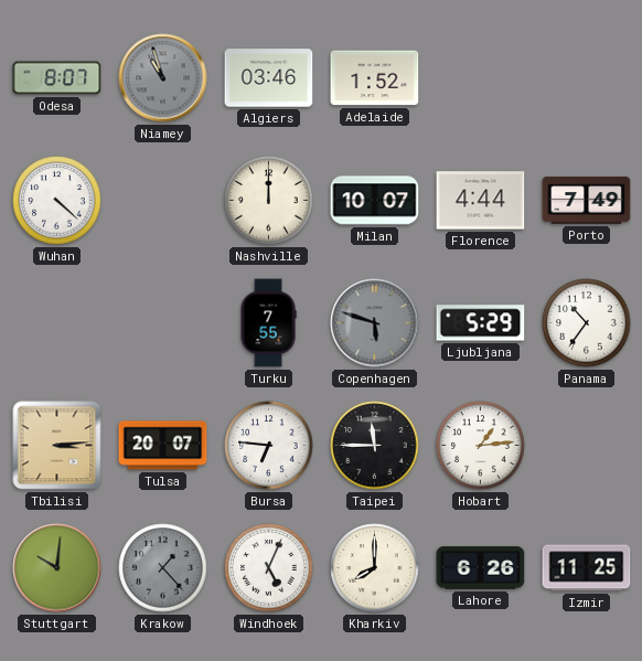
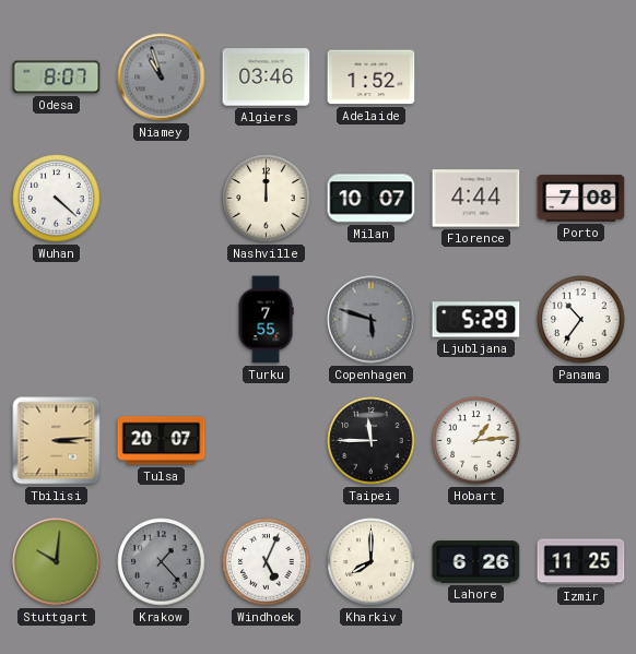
Porto: 7:49 -> 7:08
Bursa: 6:46 -> none
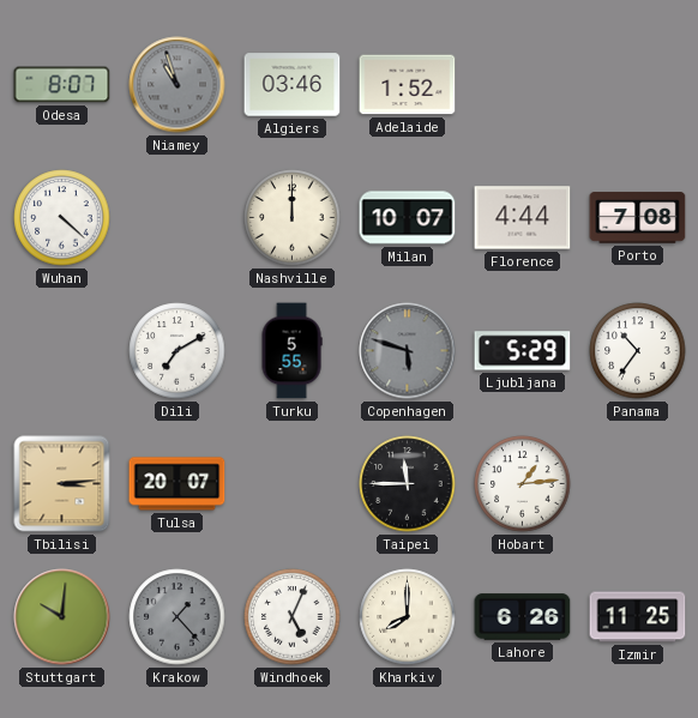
Dili: none -> 7:10
Turku: 7:55 -> 5:55
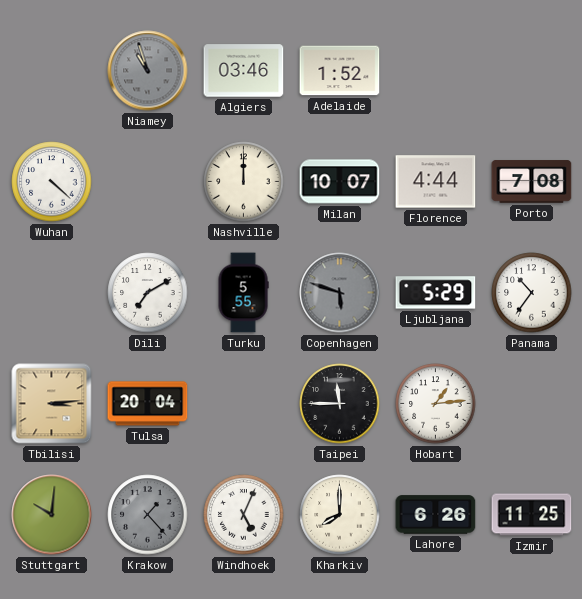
Odesa: 8:07 -> none
Tulsa: 20:07 -> 20:04
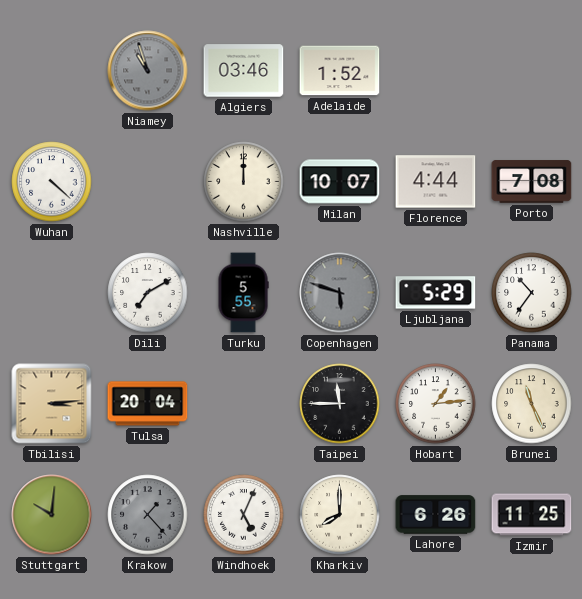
Brunei: none -> 11:26
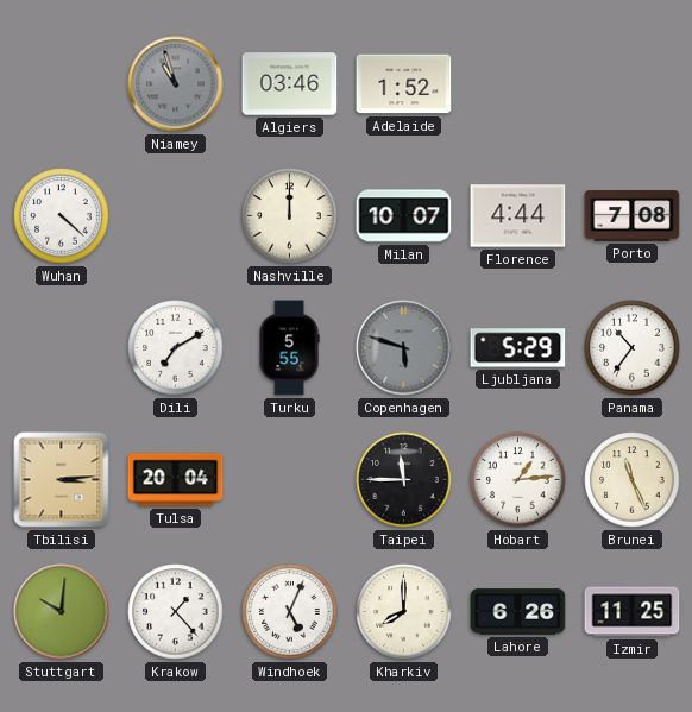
Krakow dial: grey -> white
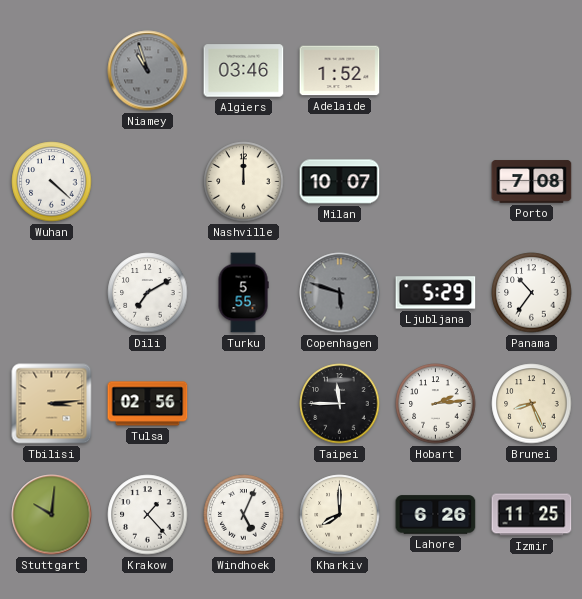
Florence: 4:44 -> none
Tulsa: 20:04 -> 02:56
Hobart: 1:14 -> 2:14
Brunei: 11:26 -> 8:26
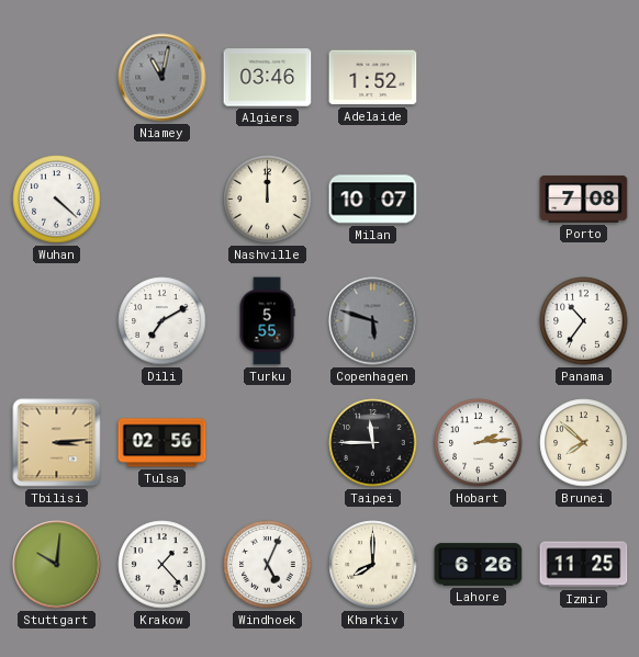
Niamey: 10:57 -> 11:02
Ljubljana: 5:29 -> none
Brunei: 8:26 -> 7:52
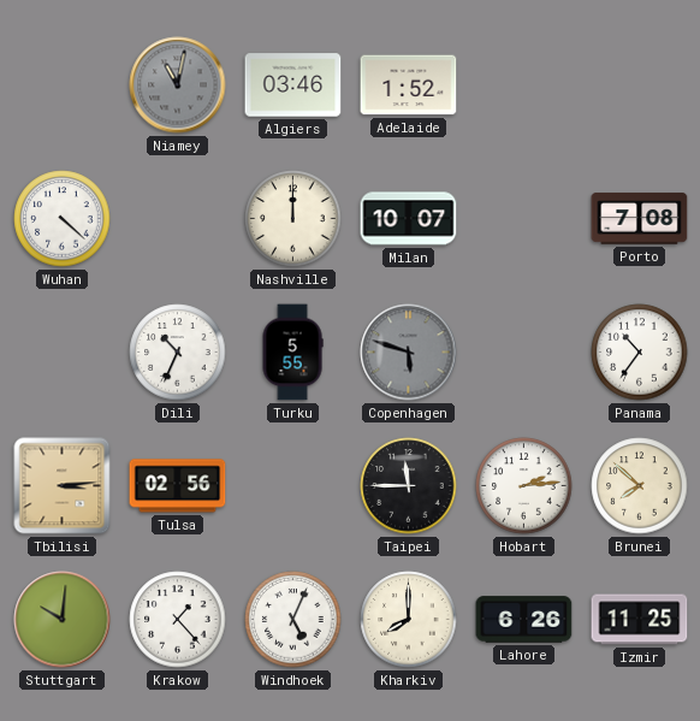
Dili: 7:10 -> 10:34
